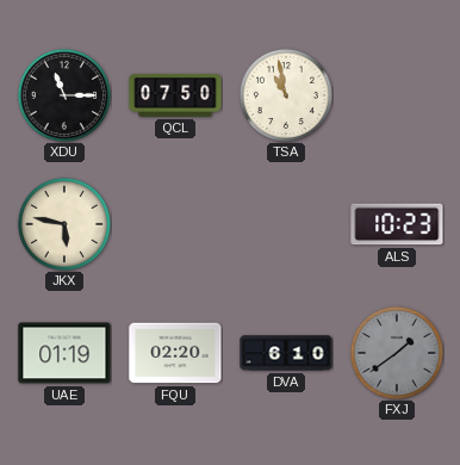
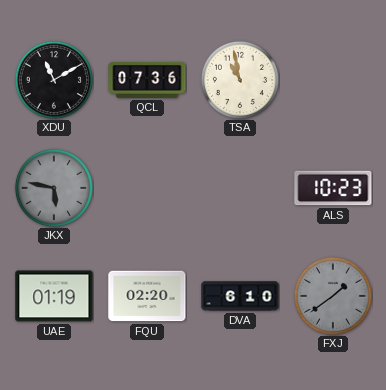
XDU: 11:15 -> 11:10
QCL: 07:50 -> 07:36
JKX dial: cream -> grey
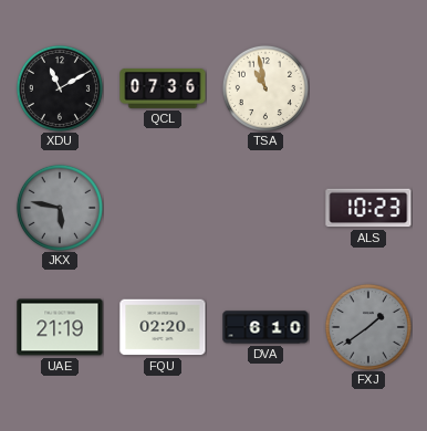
UAE: 01:19 -> 21:19
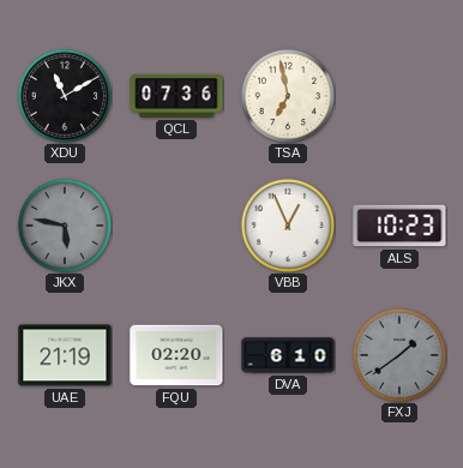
TSA: 10:58 -> 6:58
VBB: none -> 12:56
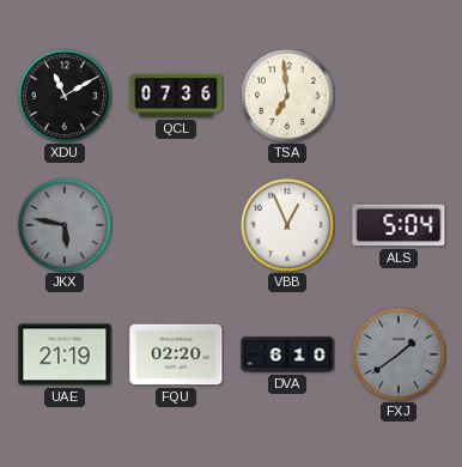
TSA: 6:58 -> 6:59
ALS: 10:23 -> 5:04
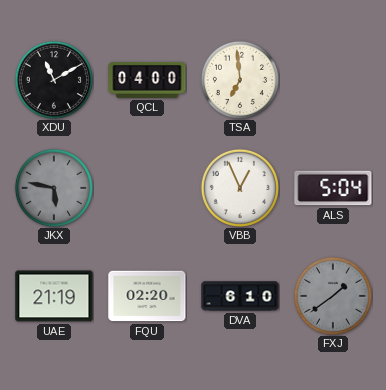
QCL: 07:36 -> 04:00
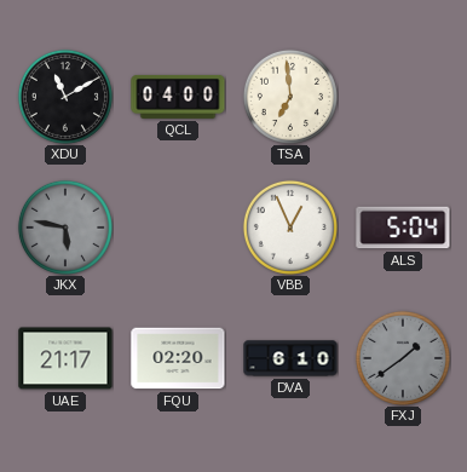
UAE: 21:19 -> 21:17
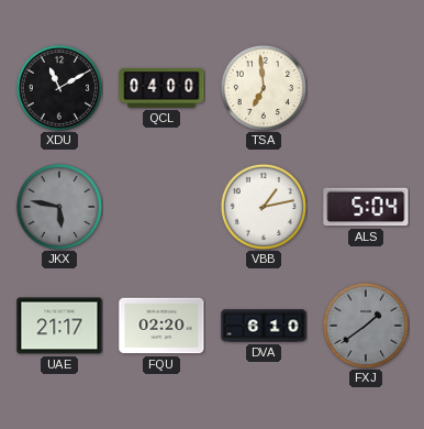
VBB: 12:56 -> 1:13
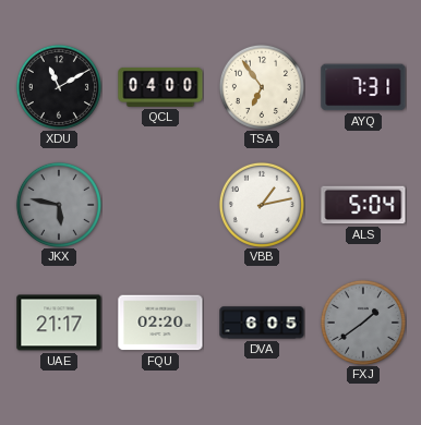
TSA: 6:59 -> 6:54
AYQ: none -> 7:31
DVA: 6:10 -> 6:05
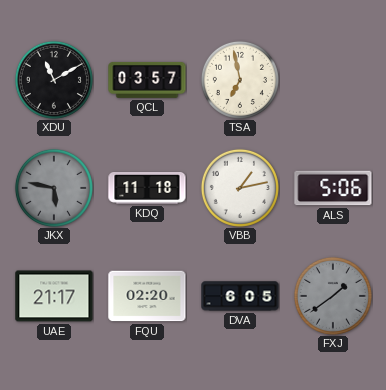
QCL: 04:00 -> 03:57
TSA: 6:54 -> 6:58
AYQ: 7:31 -> none
KDQ: none -> 11:18
ALS: 5:04 -> 5:06
